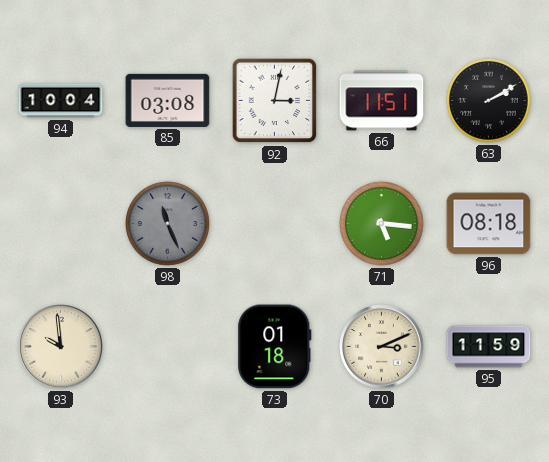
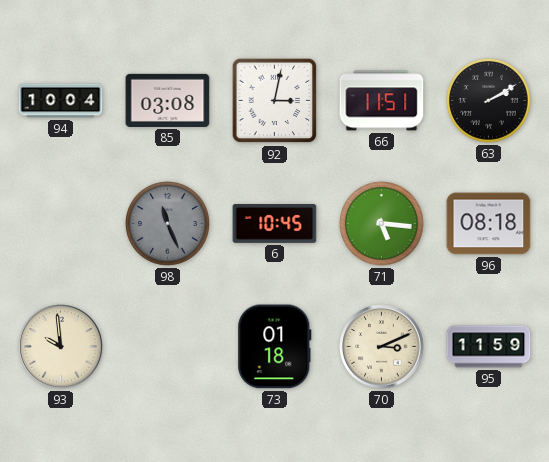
6: none -> 10:45
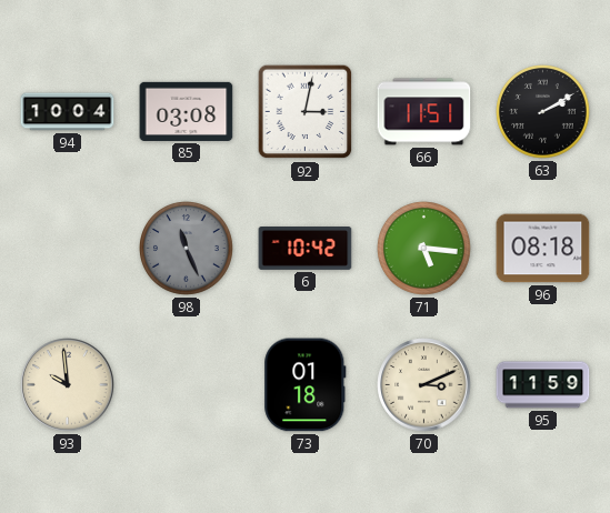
6: 10:45 -> 10:42
